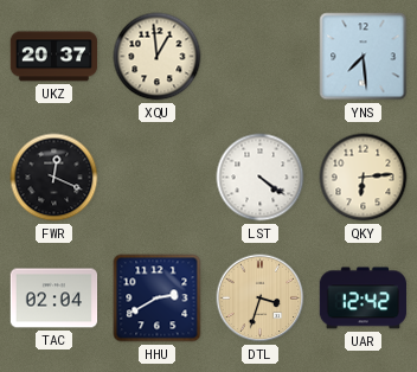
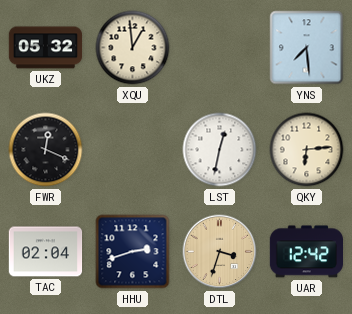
UKZ: 20:37 -> 05:32
LST: 4:21 -> 12:32
HHU: 2:40 -> 2:42
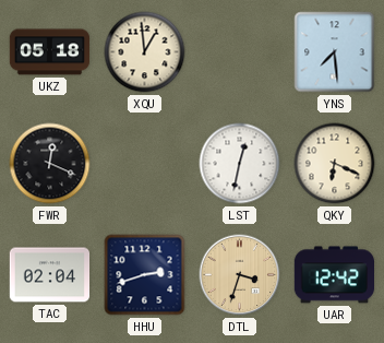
UKZ: 05:32 -> 05:18
QKY: 6:14 -> 6:19
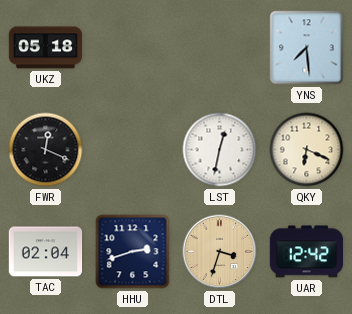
XQU: 12:59 -> none
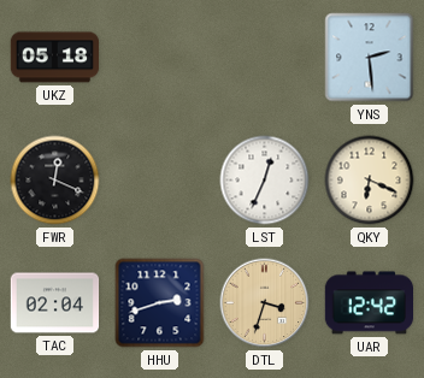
YNS: 7:29 -> 2:29
LST: 12:32 -> 12:34
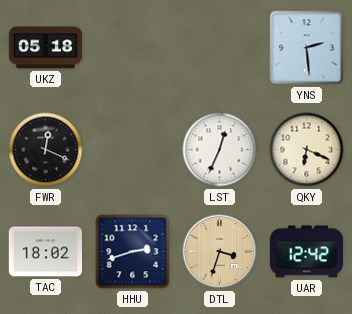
TAC: 02:04 -> 18:02
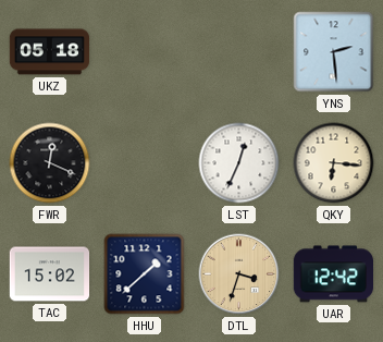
QKY: 6:19 -> 6:16
TAC: 18:02 -> 15:02
HHU: 2:42 -> 1:38
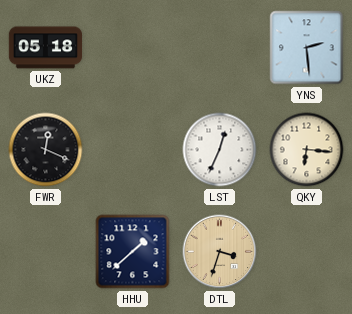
TAC: 15:02 -> none
UAR: 12:42 -> none
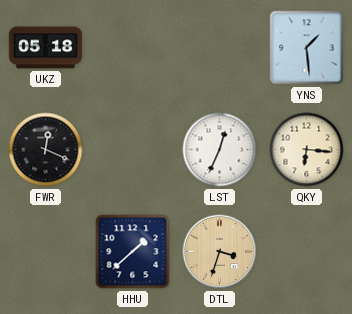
YNS: 2:29 -> 1:29
